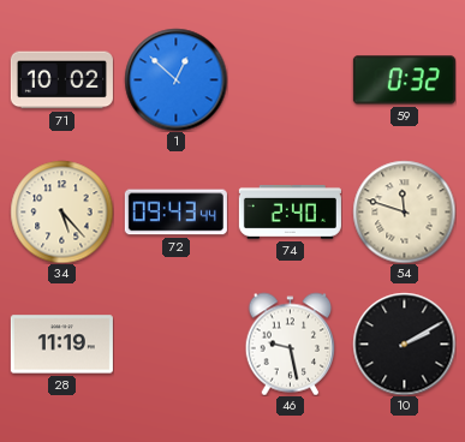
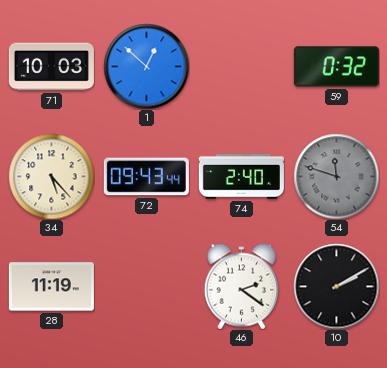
71: 10:02 -> 10:03
54 dial: cream -> grey
46: 9:28 -> 2:21
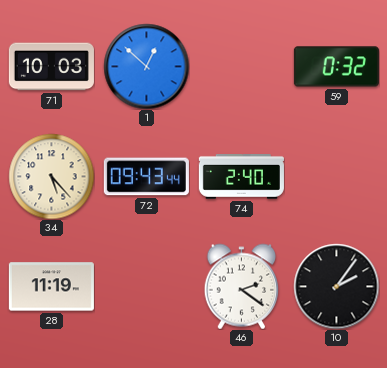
54: 11:48 -> none
10: 2:10 -> 2:06
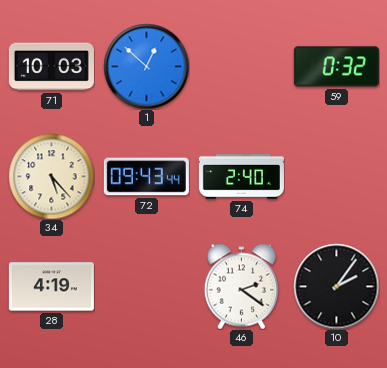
28: 11:19 -> 4:19
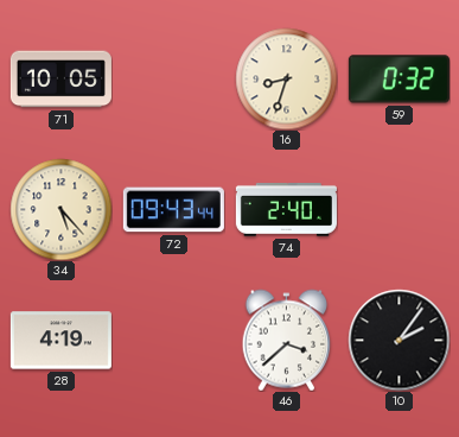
71: 10:03 -> 10:05
1: 12:52 -> none
16: none -> 8:33
46: 2:21 -> 3:38
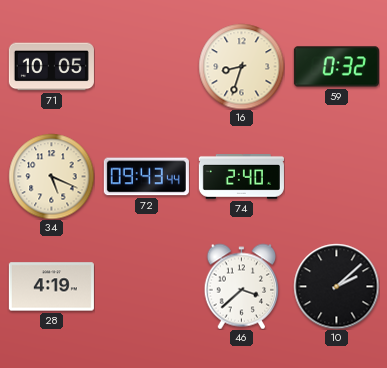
34: 5:23 -> 5:19
10: 2:06 -> 2:08
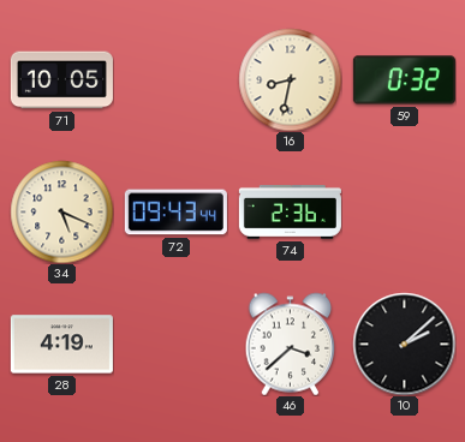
16: 8:33 -> 8:32
74: 2:40 -> 2:36
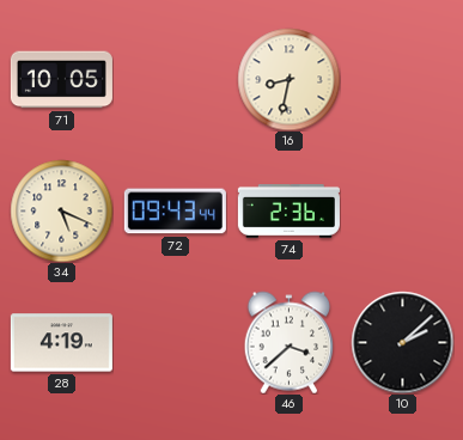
59: 0:32 -> none
